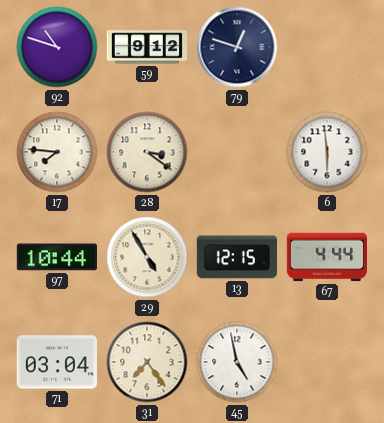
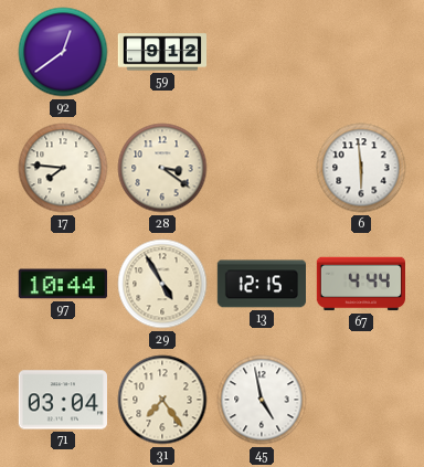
92: 10:48 -> 12:39
79: 12:48 -> none
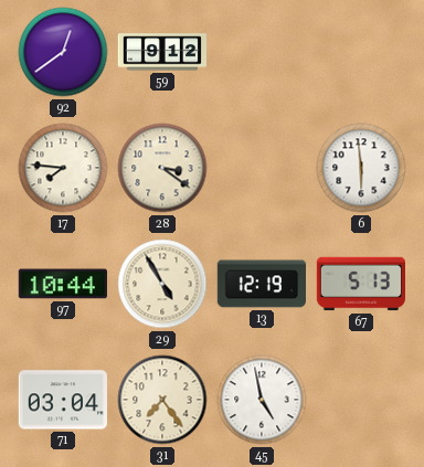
13: 12:15 -> 12:19
67: 4:44 -> 5:13
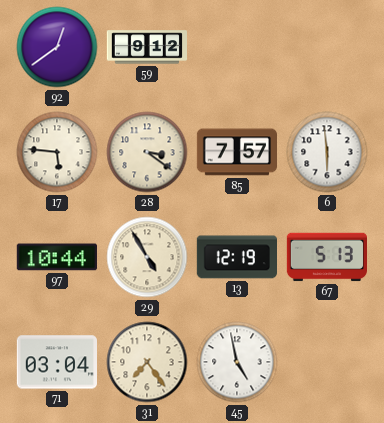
17: 7:46 -> 5:46
85: none -> 7:57
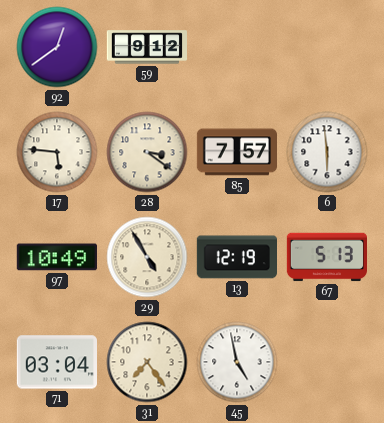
97: 10:44 -> 10:49
